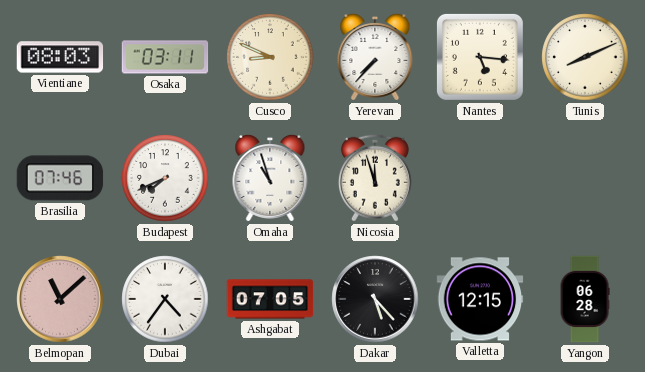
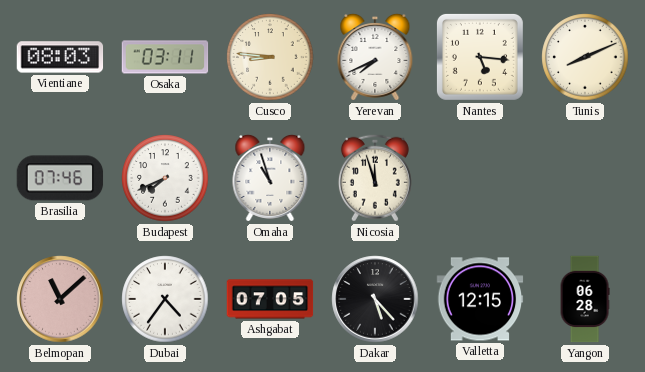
Cusco: 8:49 -> 8:46
Yerevan: 7:37 -> 7:41
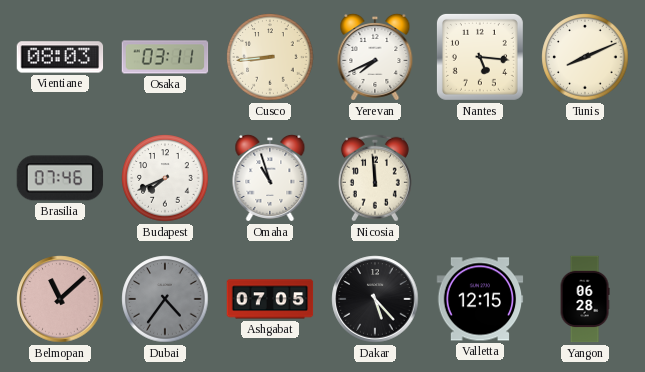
Cusco: 8:46 -> 8:44
Nicosia: 11:57 -> 11:59
Dubai dial: white -> grey
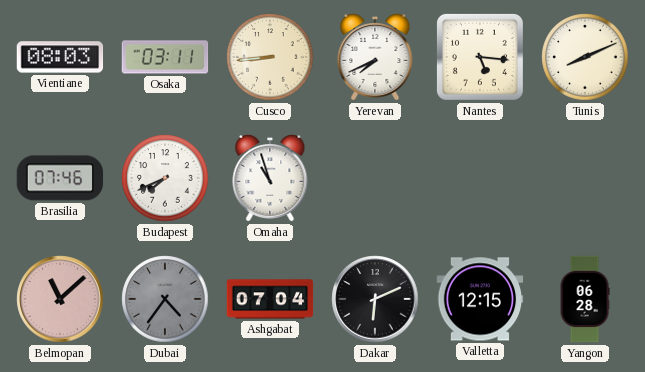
Nicosia: 11:59 -> none
Ashgabat: 07:05 -> 07:04
Dakar: 5:23 -> 6:11
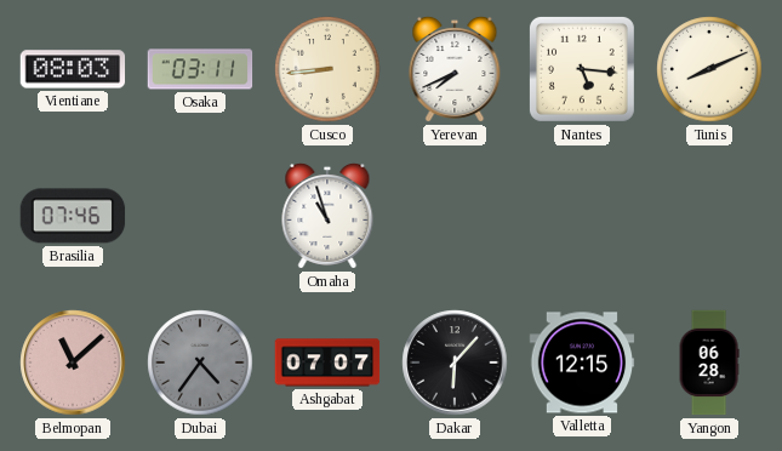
Budapest: 7:41 -> none
Ashgabat: 07:04 -> 07:07
Dakar: 6:11 -> 6:07
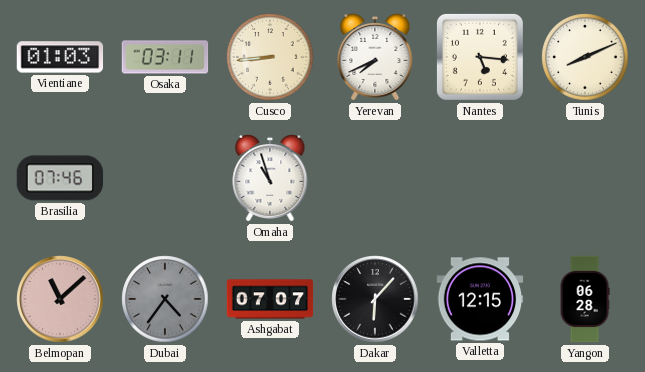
Vientiane: 08:03 -> 01:03
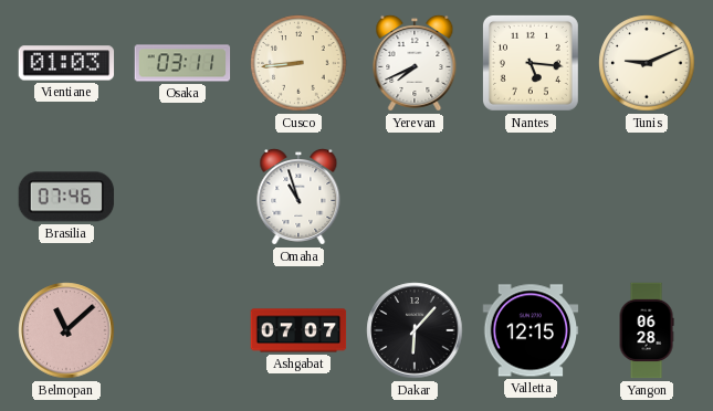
Tunis: 8:11 -> 9:11
Dubai: 4:36 -> none
